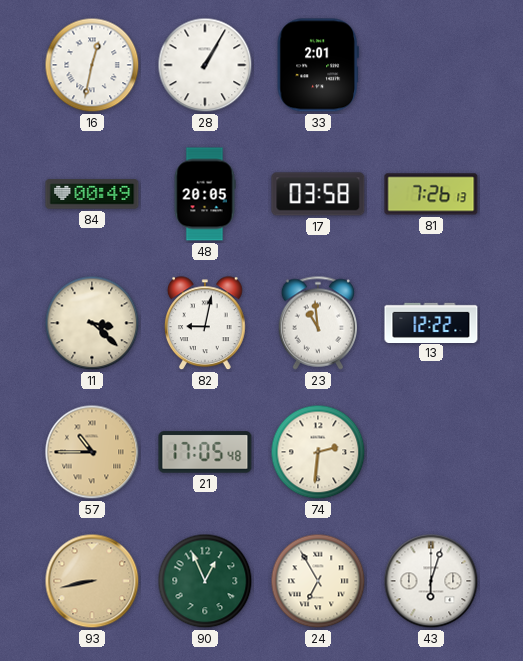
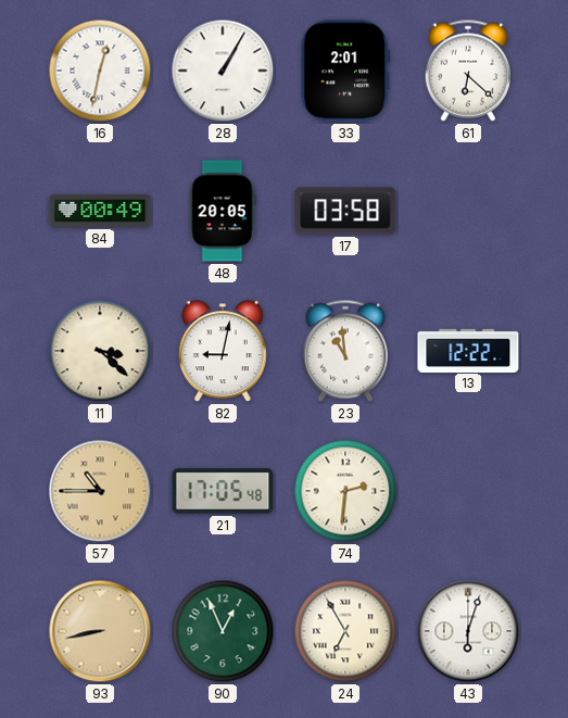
61: none -> 6:22
81: 7:26 -> none
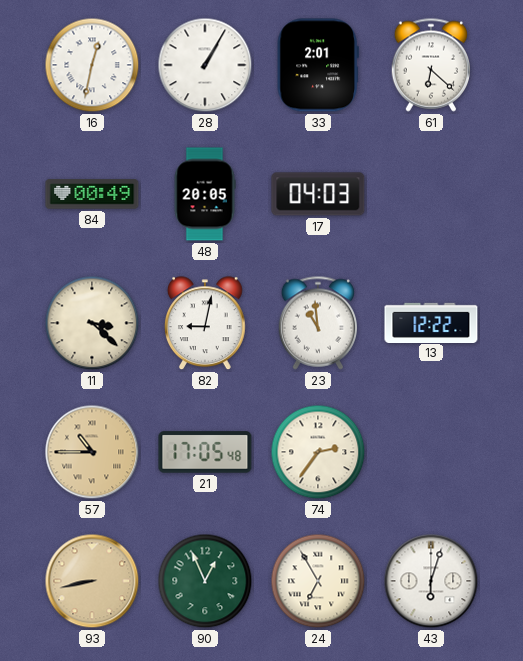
17: 03:58 -> 04:03
74: 2:31 -> 2:36
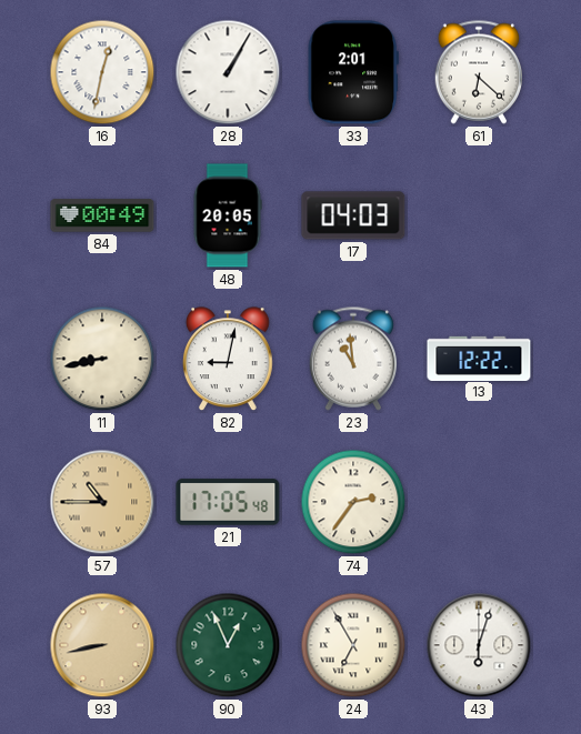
11: 3:22 -> 8:43
